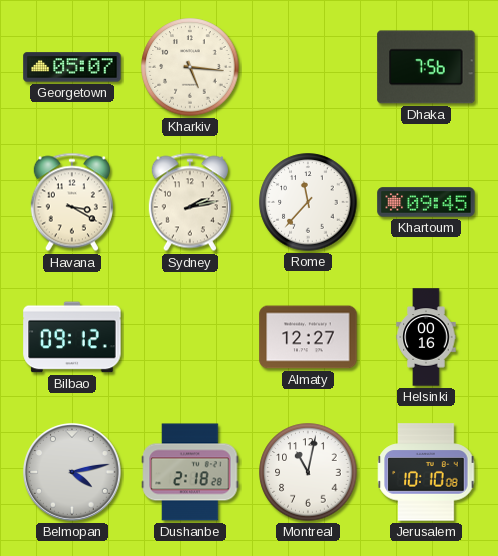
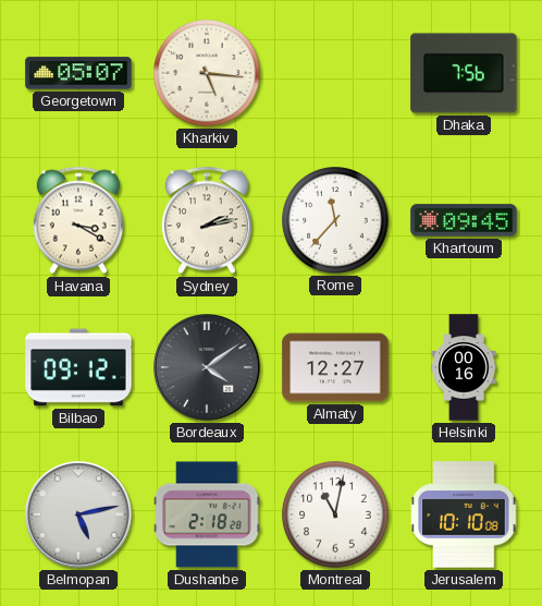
Bordeaux: none -> 4:09
Belmopan: 4:13 -> 5:13
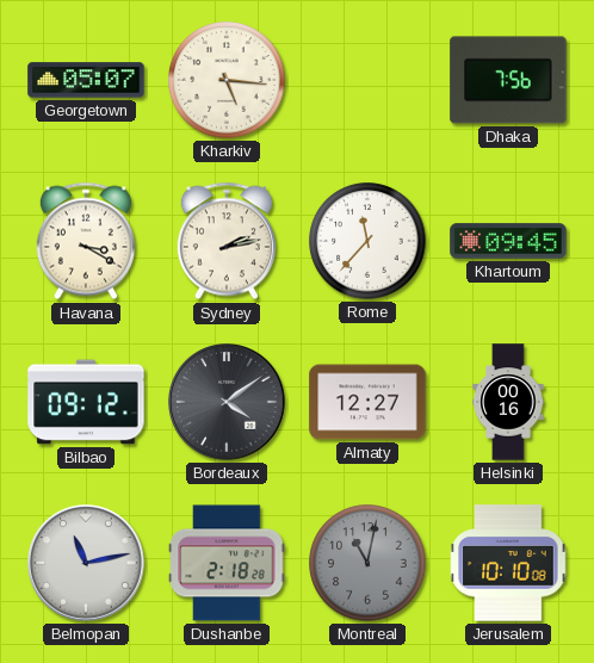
Belmopan: 5:13 -> 11:13
Montreal dial: white -> grey
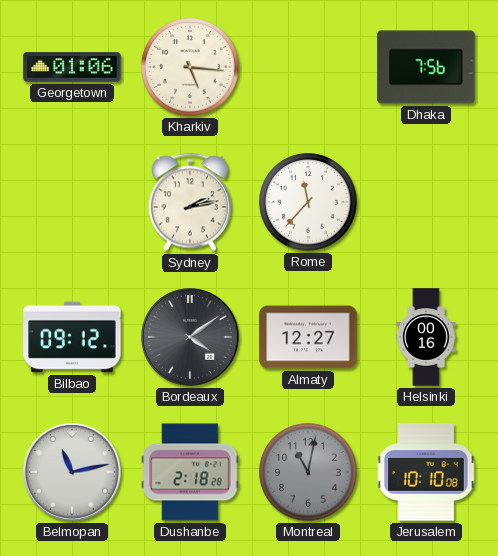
Georgetown: 05:07 -> 01:06
Havana: 3:20 -> none
Khartoum: 09:45 -> none
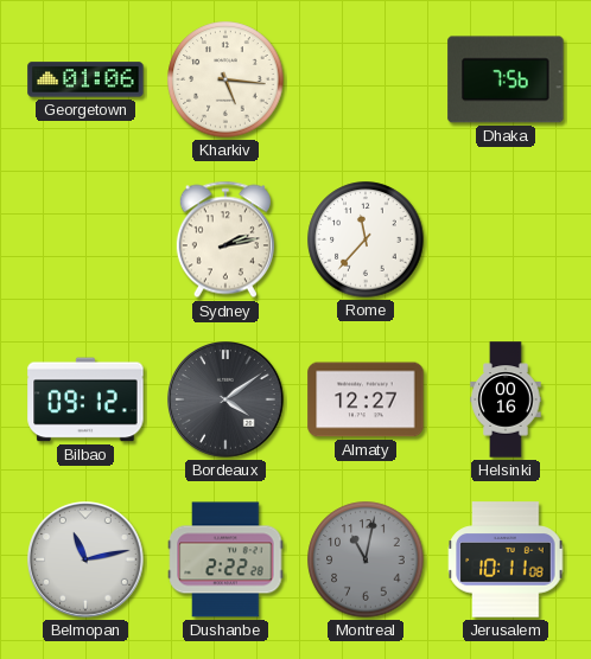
Dushanbe: 2:18 -> 2:22
Jerusalem: 10:10 -> 10:11
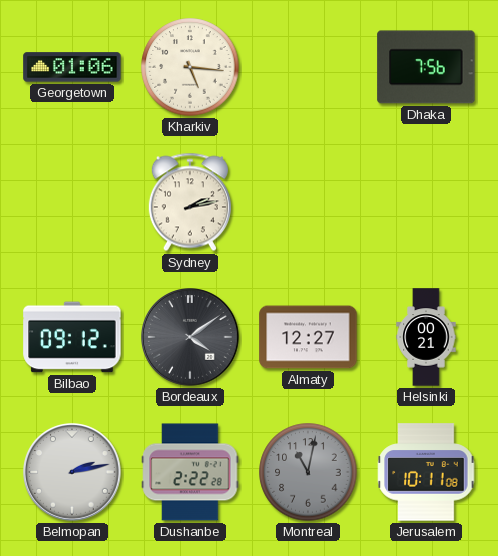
Rome: 11:37 -> none
Helsinki: 00:16 -> 00:21
Belmopan: 11:13 -> 2:13
